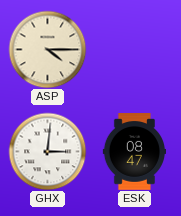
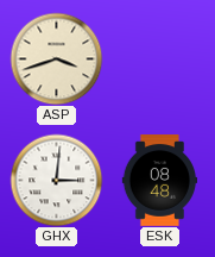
ASP: 4:15 -> 3:42
ESK: 08:47 -> 08:48
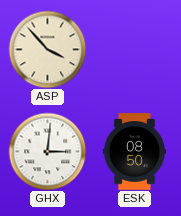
ASP: 3:42 -> 3:53
ESK: 08:48 -> 08:50
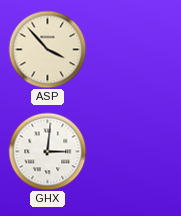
ESK: 08:50 -> none
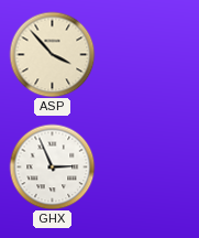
GHX: 3:01 -> 2:56
